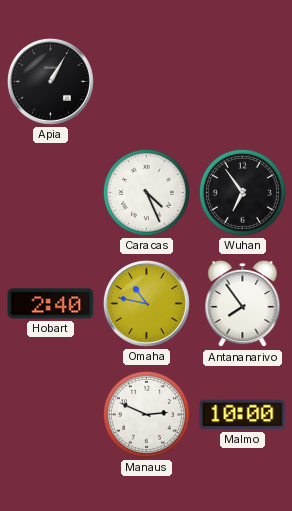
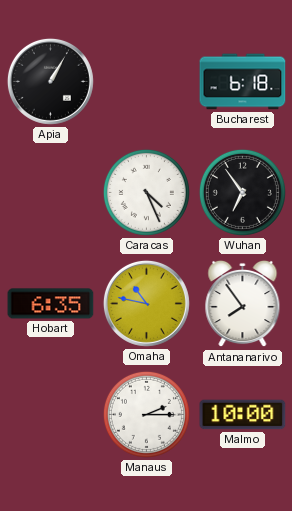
Bucharest: none -> 6:18
Hobart: 2:40 -> 6:35
Manaus: 2:49 -> 2:15
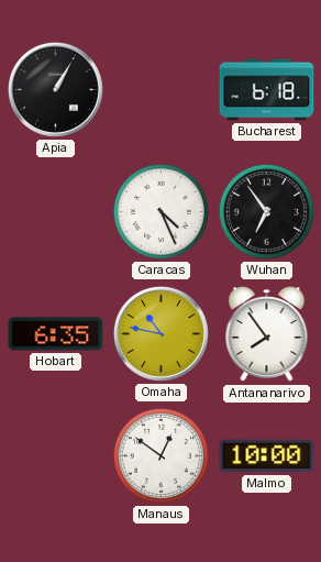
Manaus: 2:15 -> 12:51
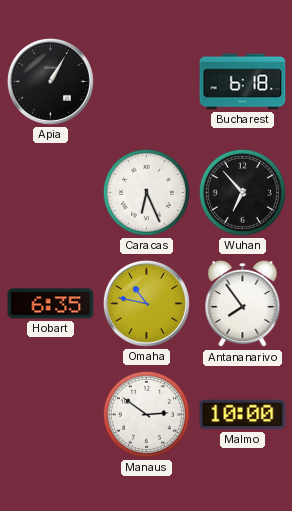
Caracas: 4:26 -> 6:26
Wuhan: 6:54 -> 6:53
Manaus: 12:51 -> 2:51
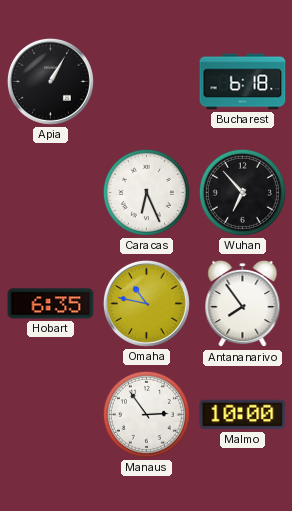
Manaus: 2:51 -> 2:54
